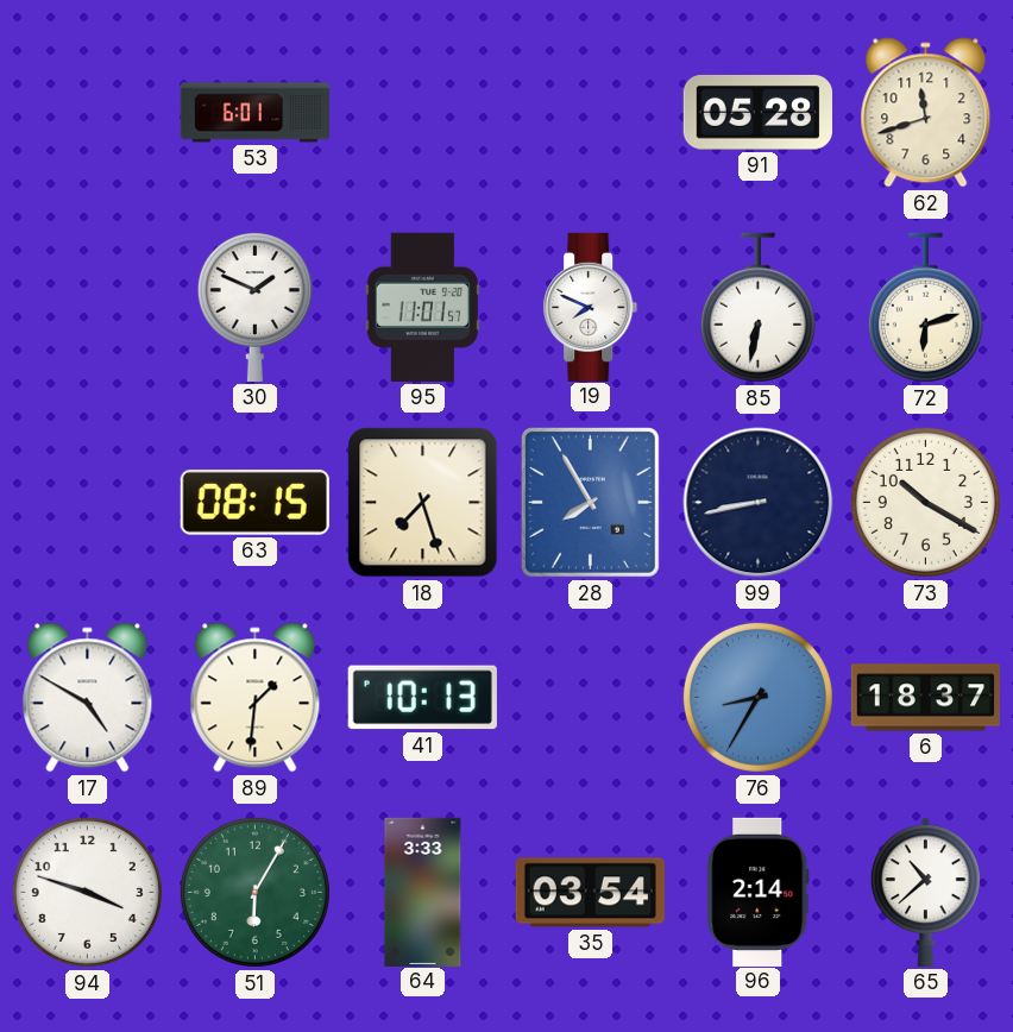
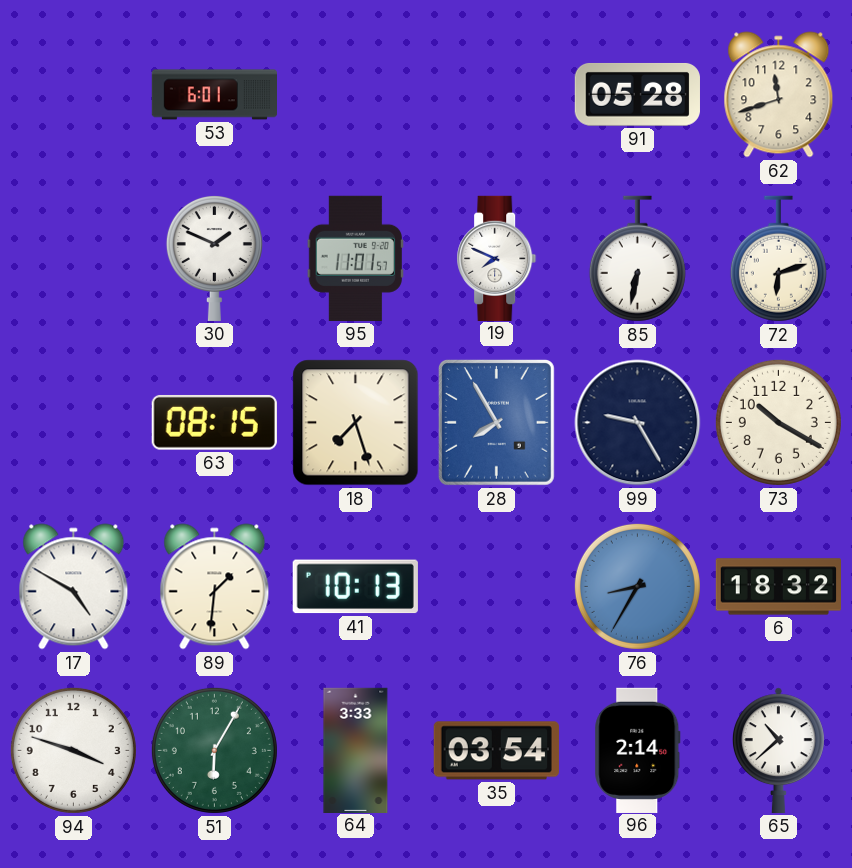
99: 8:43 -> 9:25
6: 18:37 -> 18:32
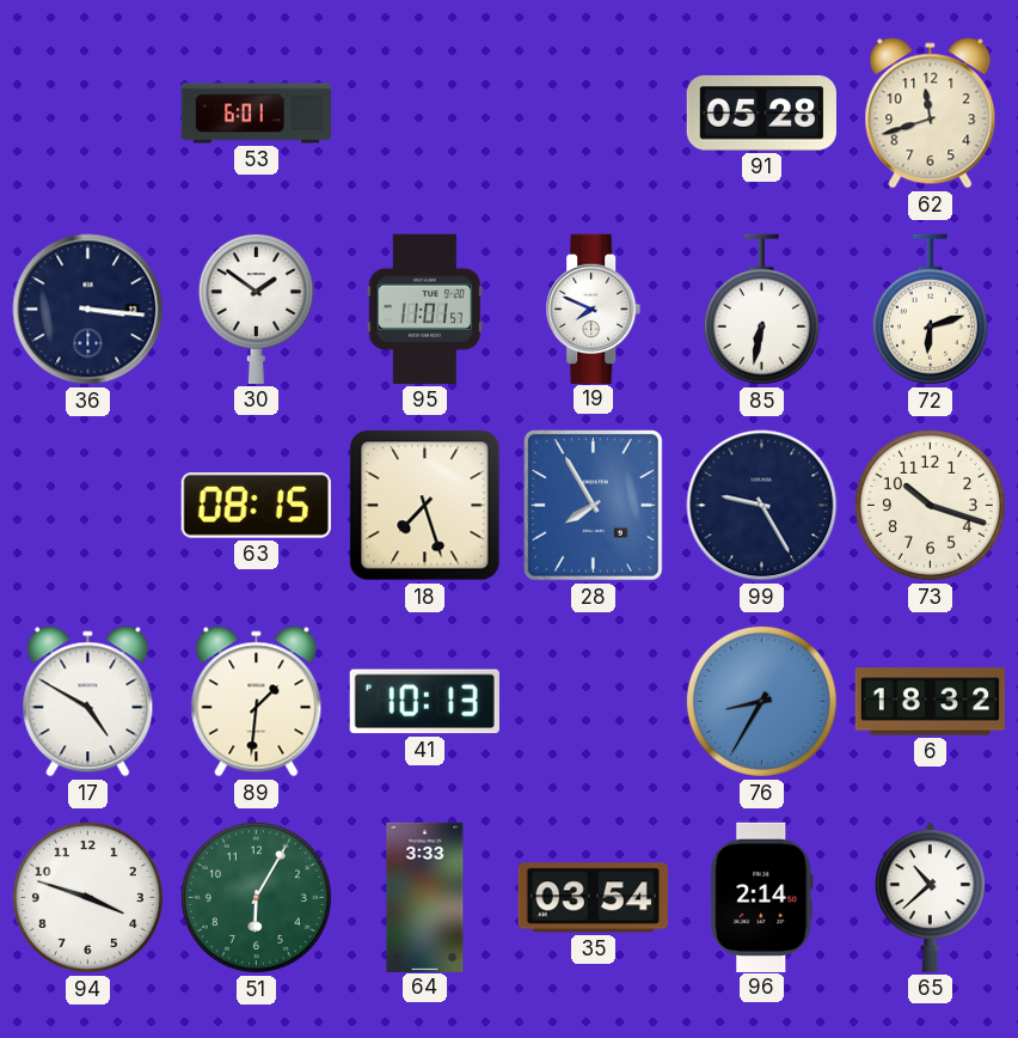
36: none -> 3:16
30: 1:49 -> 1:51
73: 10:20 -> 10:18
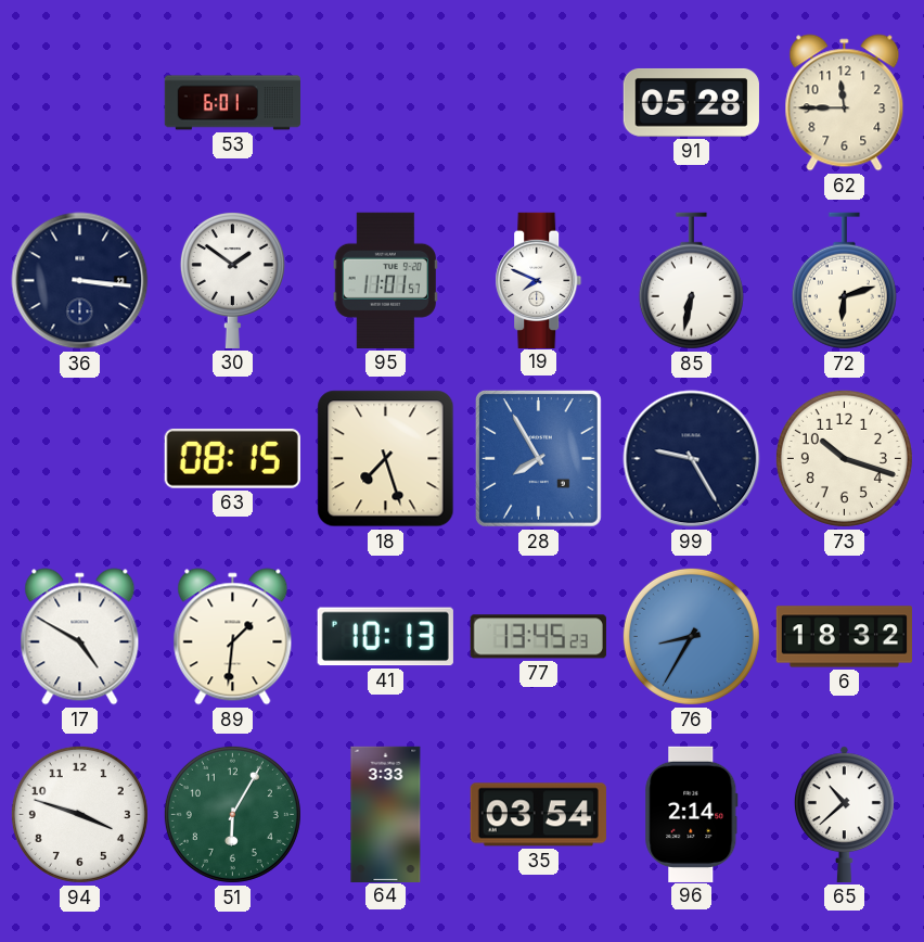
62: 11:42 -> 11:45
77: none -> 13:45
